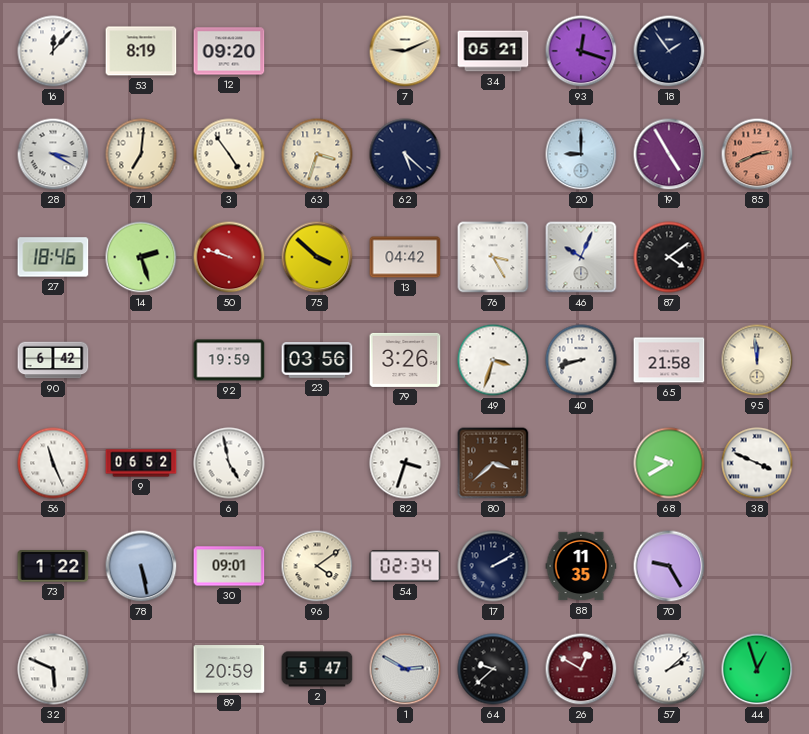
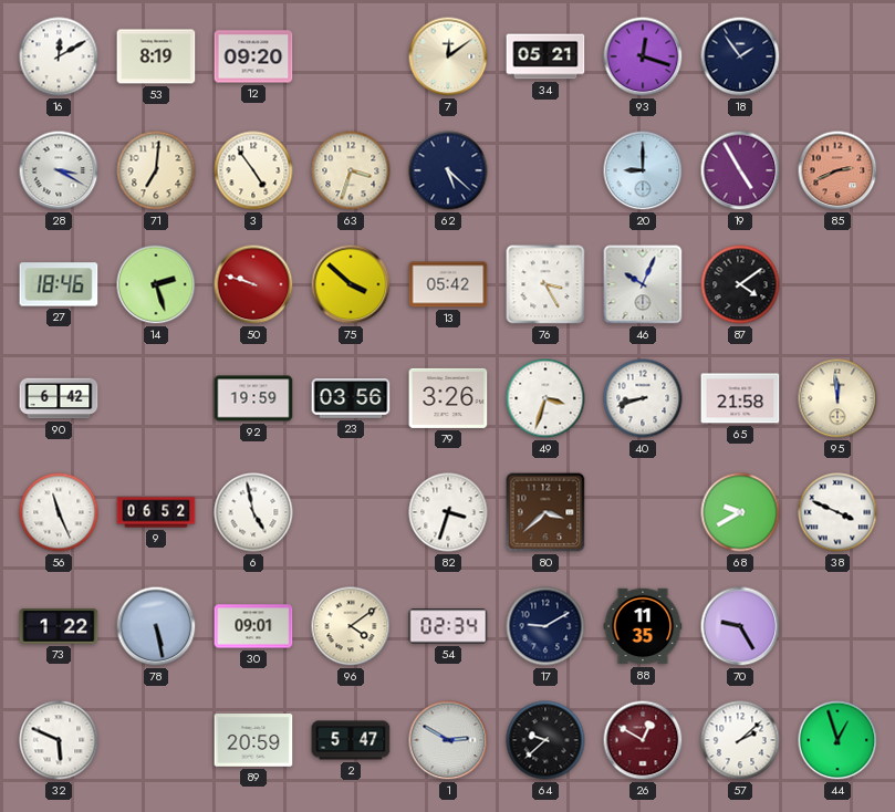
16: 12:07 -> 12:10
7: 9:11 -> 12:09
13: 04:42 -> 05:42
17: 2:10 -> 9:10
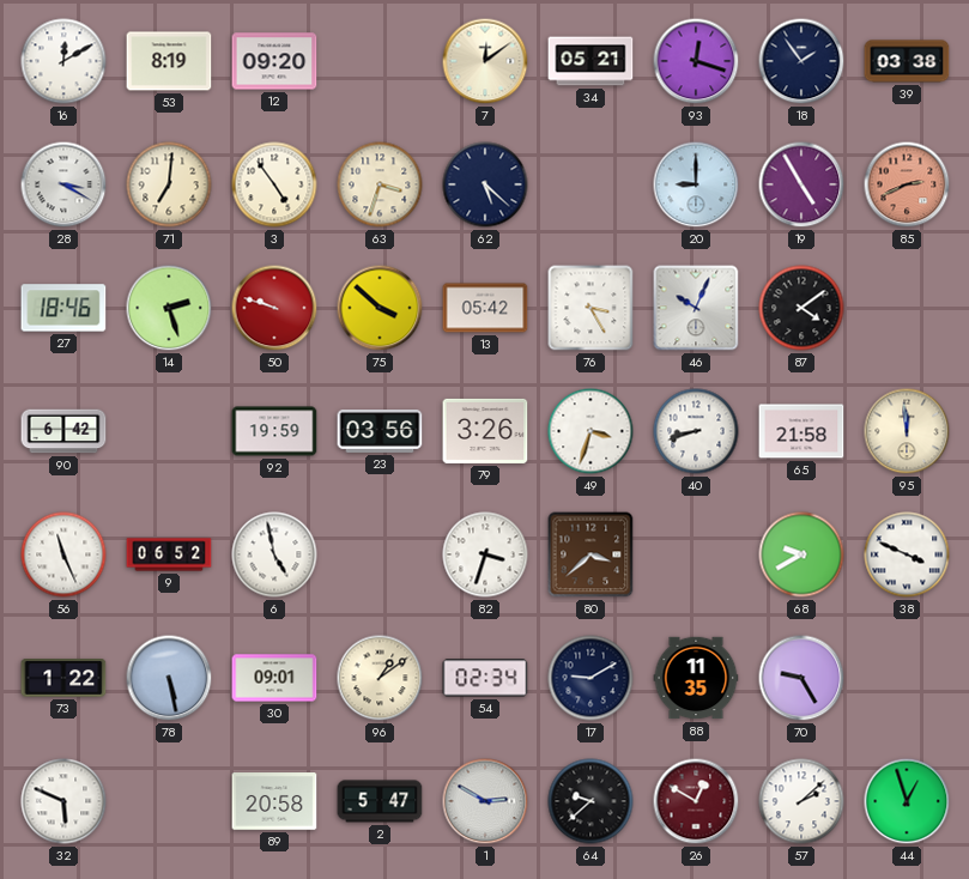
39: none -> 03:38
96: 4:09 -> 1:09
89: 20:59 -> 20:58
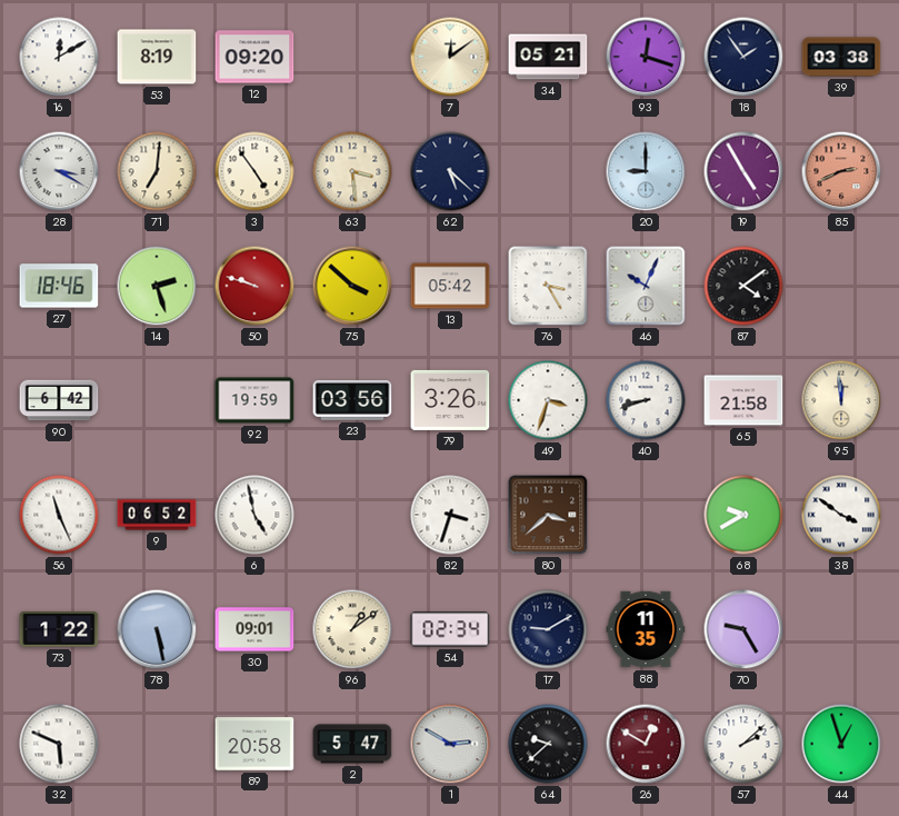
63: 3:33 -> 3:29
38: 3:49 -> 3:51
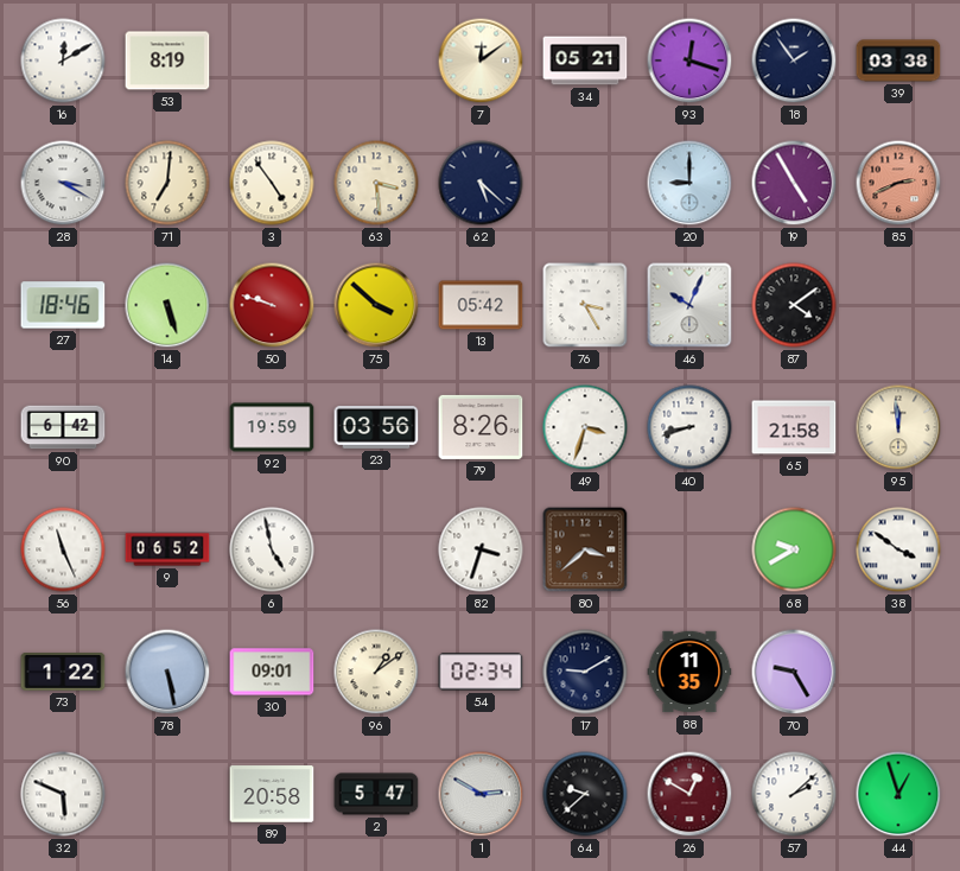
12: 09:20 -> none
14: 2:27 -> 5:27
79: 3:26 -> 8:26
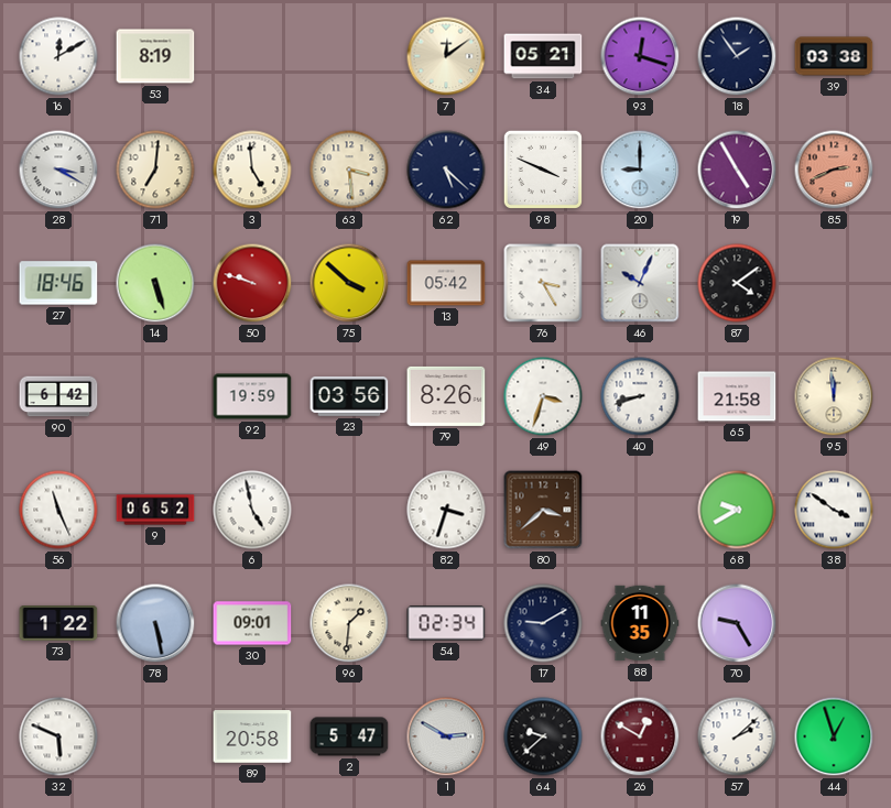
3: 4:54 -> 4:59
98: none -> 3:49
96: 1:09 -> 1:31
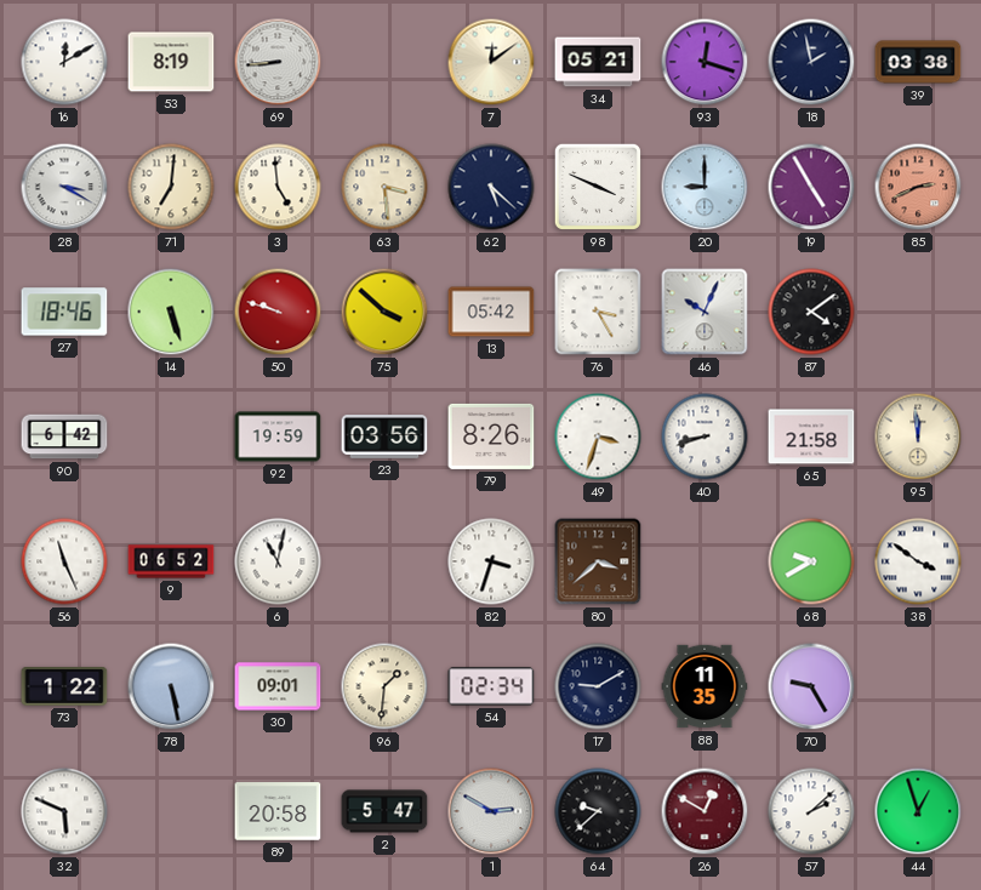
69: none -> 8:44
18: 1:54 -> 1:58
6: 4:58 -> 11:02
